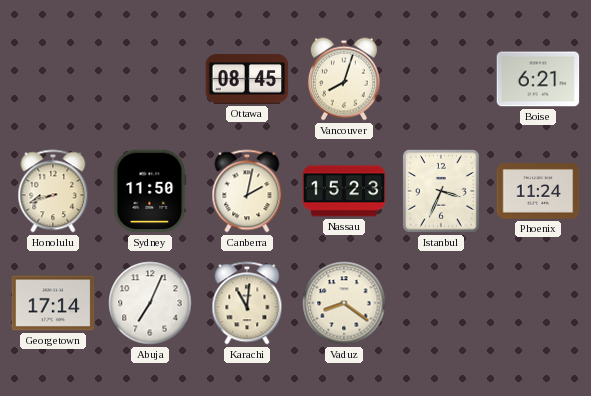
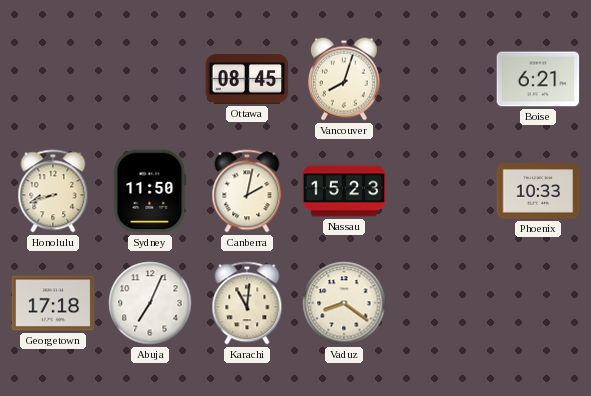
Istanbul: 3:34 -> none
Phoenix: 11:24 -> 10:33
Georgetown: 17:14 -> 17:18
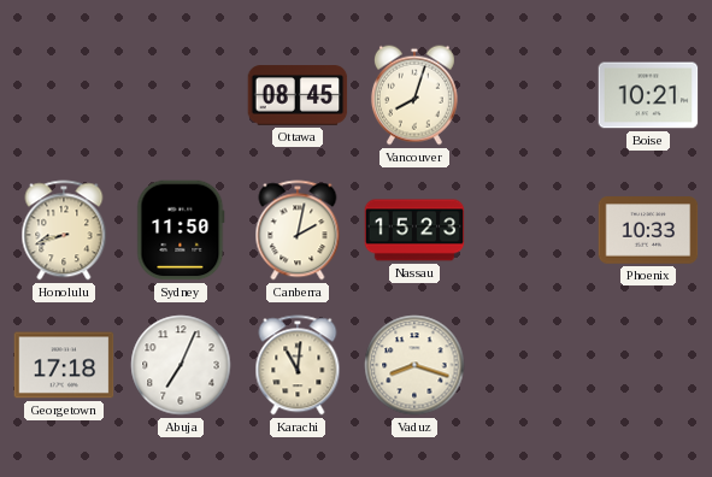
Boise: 6:21 -> 10:21
Vaduz: 8:21 -> 8:18
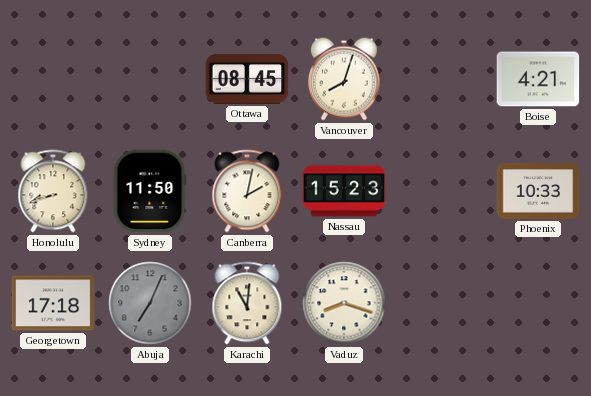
Boise: 10:21 -> 4:21
Abuja dial: white -> grey
